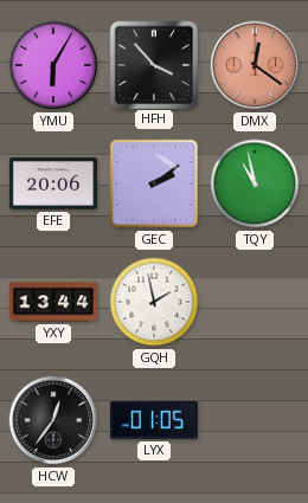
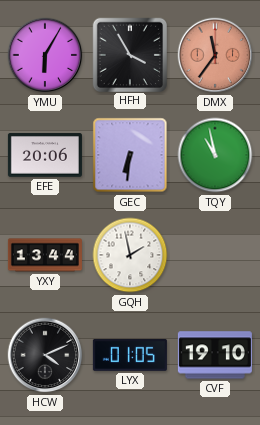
HFH: 3:53 -> 3:55
DMX: 12:21 -> 11:36
GEC: 2:09 -> 6:31
HCW: 12:36 -> 4:11
CVF: none -> 19:10
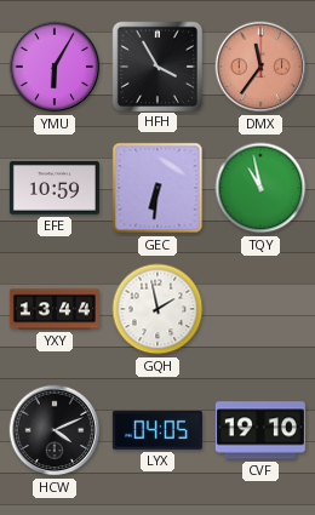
EFE: 20:06 -> 10:59
LYX: 01:05 -> 04:05
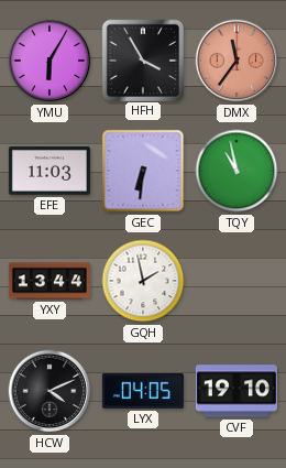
EFE: 10:59 -> 11:03
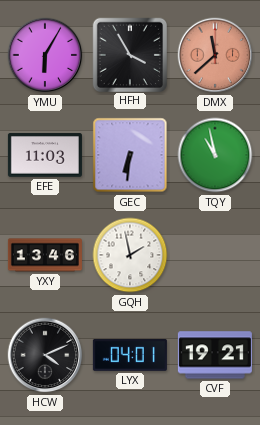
DMX: 11:36 -> 11:38
YXY: 13:44 -> 13:46
LYX: 04:05 -> 04:01
CVF: 19:10 -> 19:21
